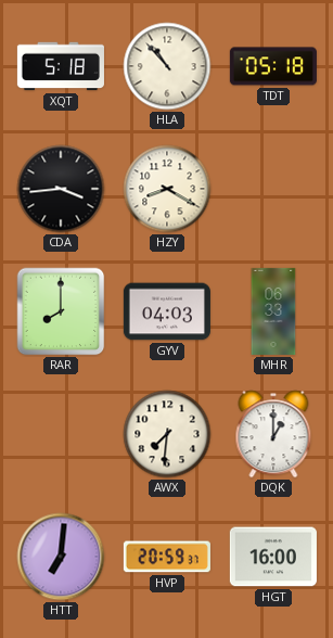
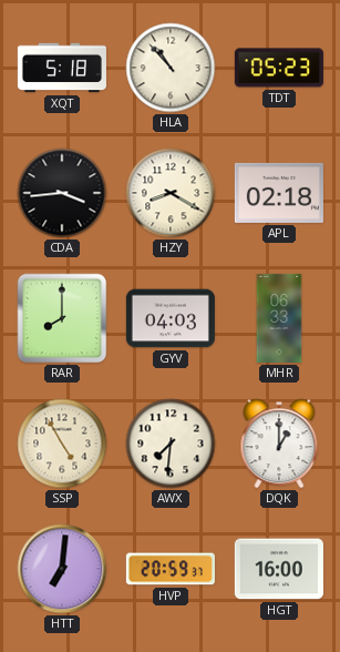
TDT: 05:18 -> 05:23
APL: none -> 02:18
SSP: none -> 4:55
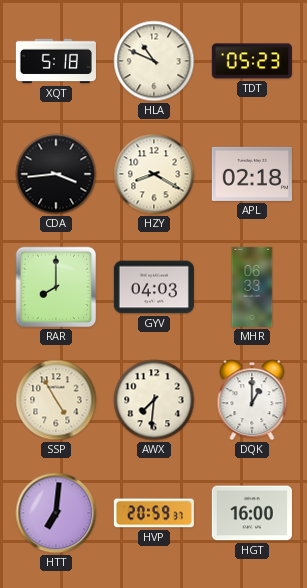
HLA: 10:53 -> 10:49
